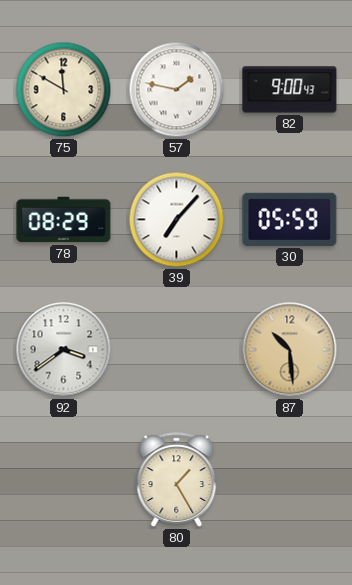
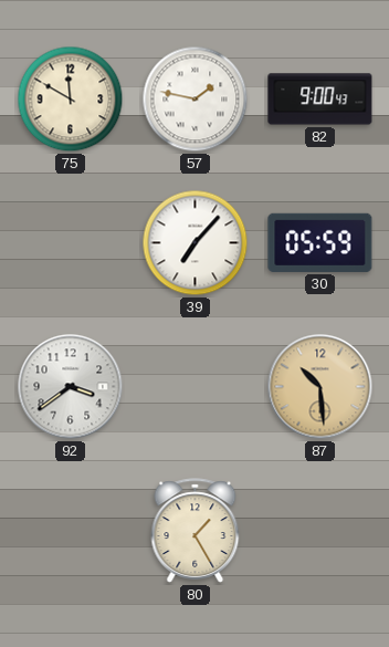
78: 08:29 -> none
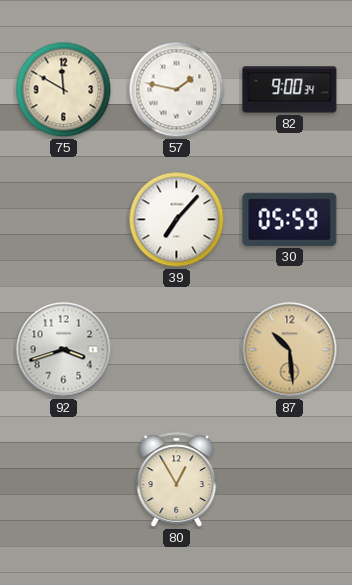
82: 9:00:43 -> 9:00:34
92: 3:39 -> 3:42
80: 1:25 -> 12:55
